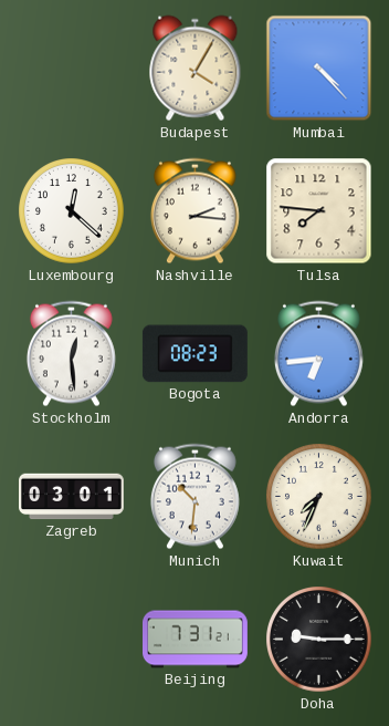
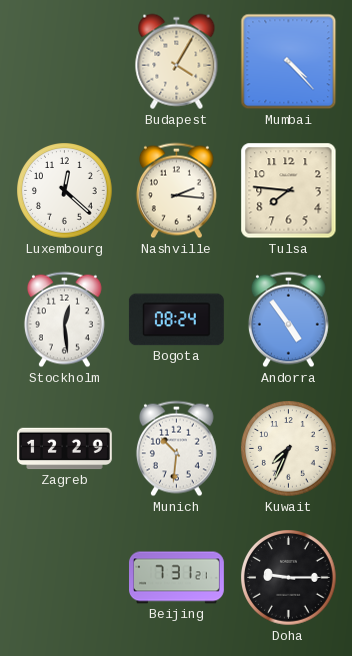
Bogota: 08:23 -> 08:24
Andorra: 6:44 -> 4:54
Zagreb: 03:01 -> 12:29
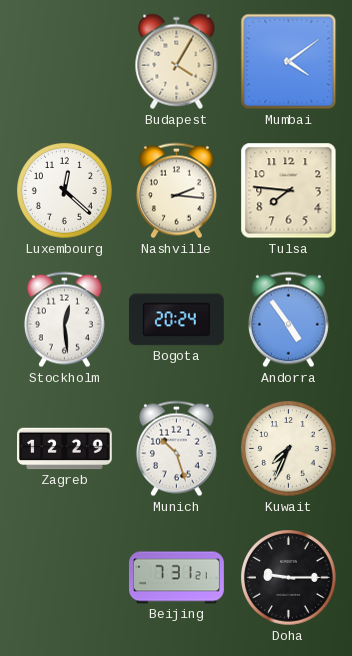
Mumbai: 4:23 -> 4:09
Bogota: 08:24 -> 20:24
Munich: 10:31 -> 10:27
